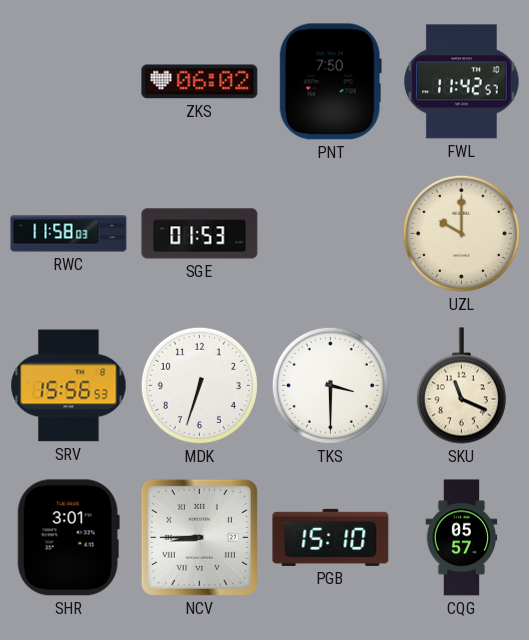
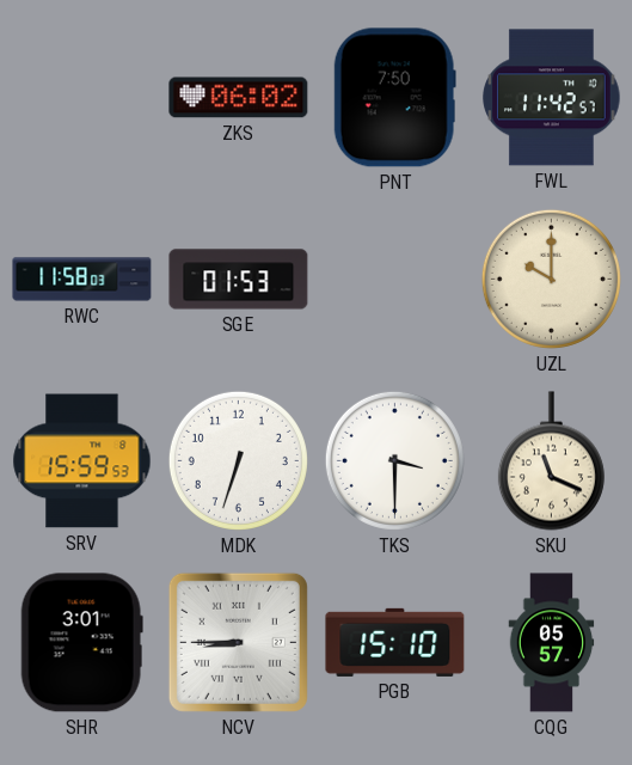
SRV: 15:56 -> 15:59
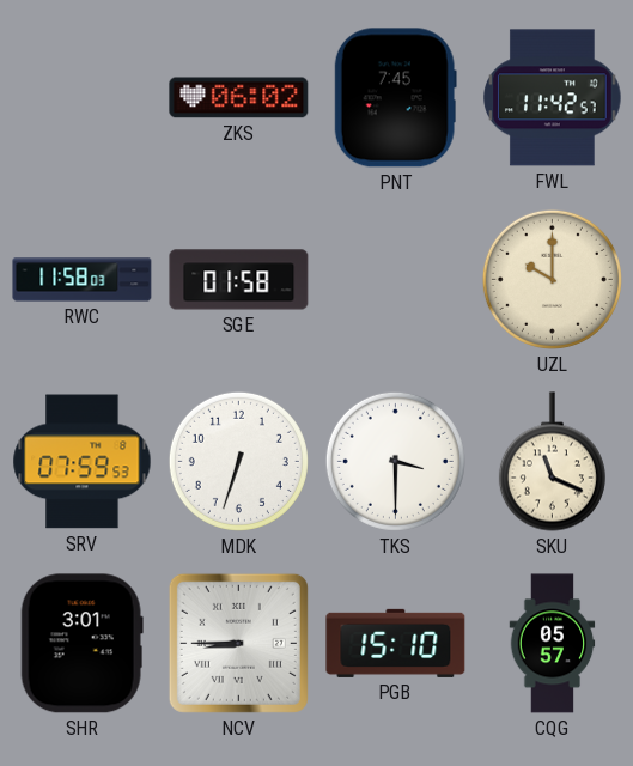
PNT: 7:50 -> 7:45
SGE: 01:53 -> 01:58
SRV: 15:59 -> 07:59
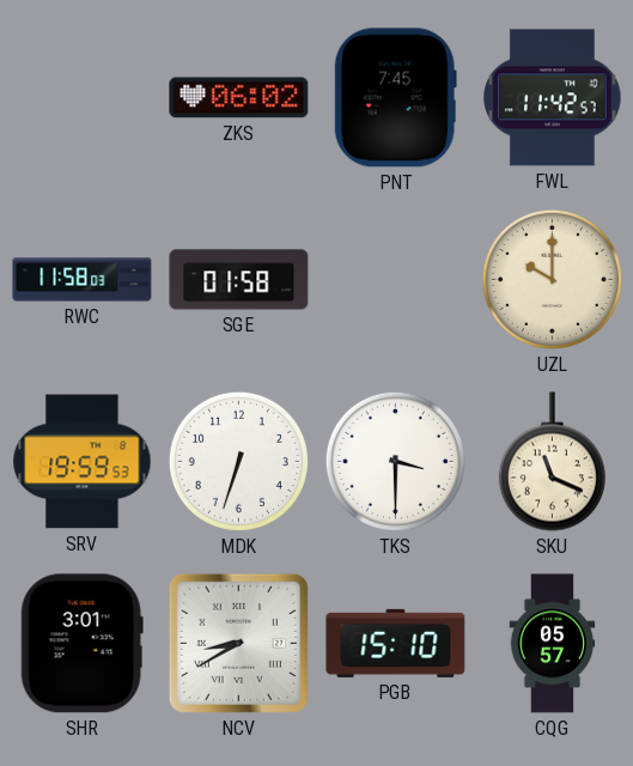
SRV: 07:59 -> 19:59
NCV: 8:45 -> 8:40
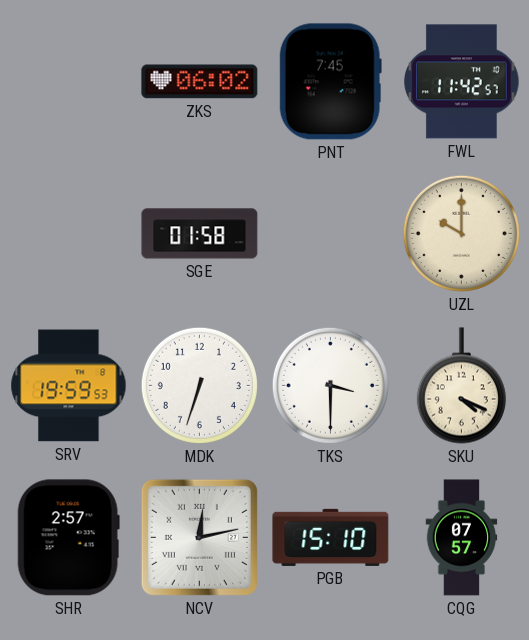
RWC: 11:58 -> none
SKU: 11:19 -> 4:19
SHR: 3:01 -> 2:57
NCV: 8:40 -> 12:13
CQG: 05:57 -> 07:57
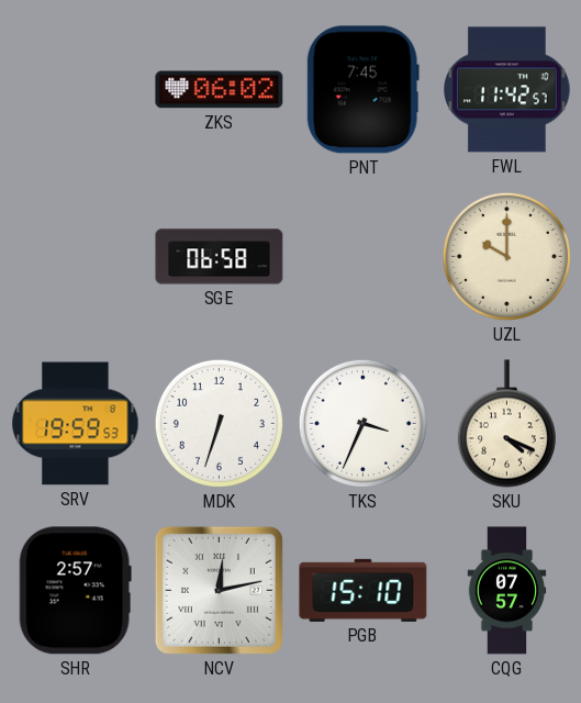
SGE: 01:58 -> 06:58
TKS: 3:30 -> 3:34
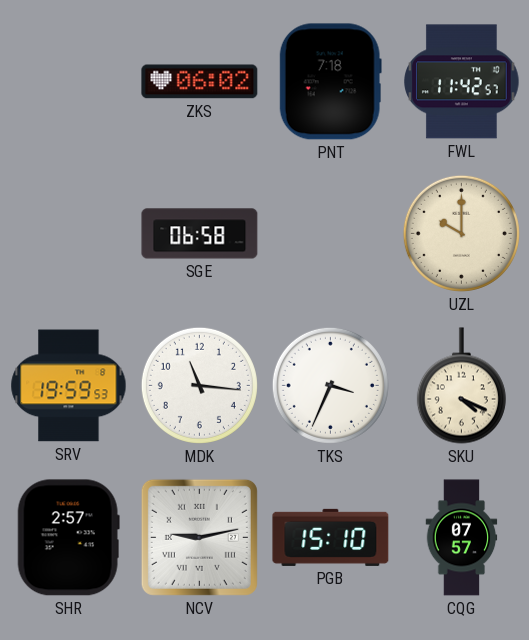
PNT: 7:45 -> 7:18
MDK: 6:33 -> 11:16
NCV: 12:13 -> 9:13
